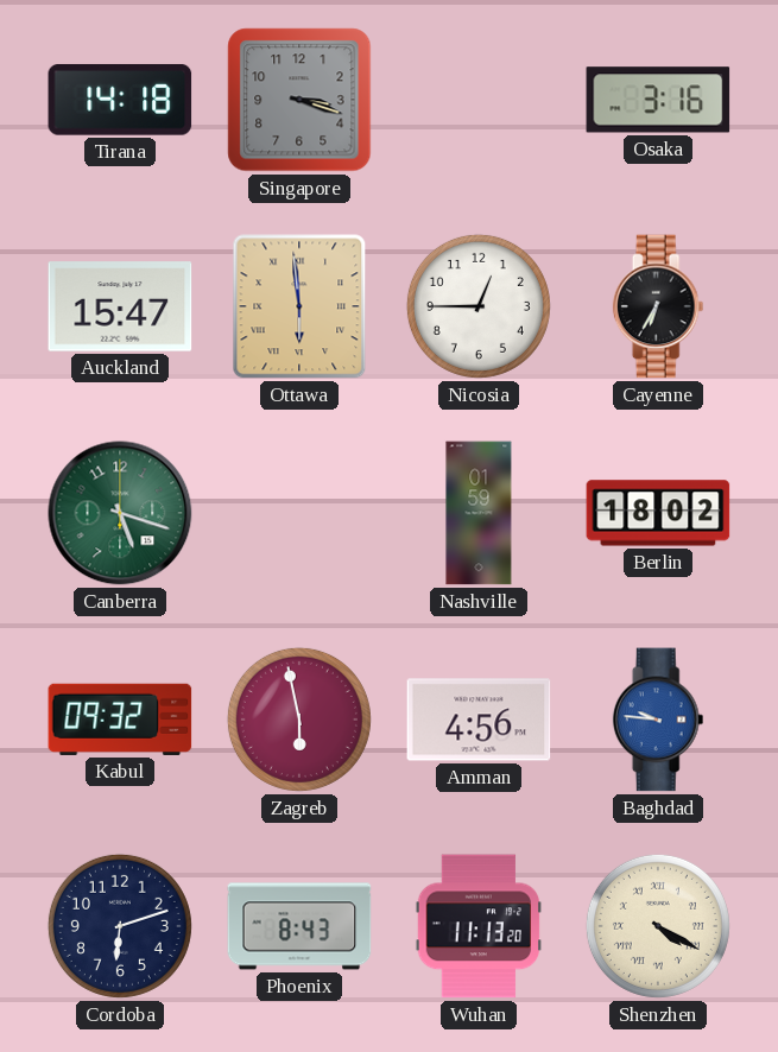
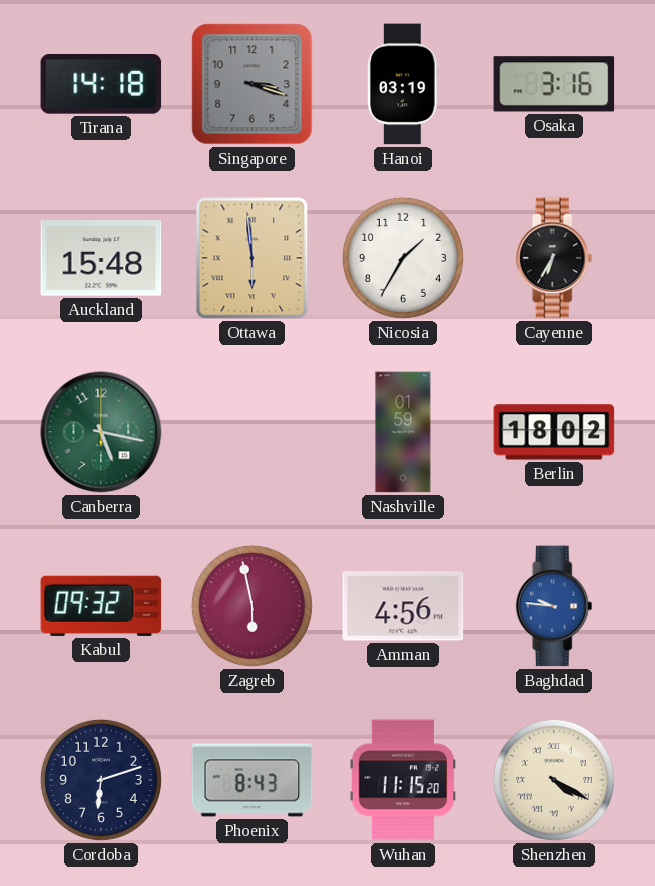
Hanoi: none -> 03:19
Auckland: 15:47 -> 15:48
Nicosia: 12:45 -> 1:35
Canberra: 5:18 -> 5:17
Wuhan: 11:13 -> 11:15
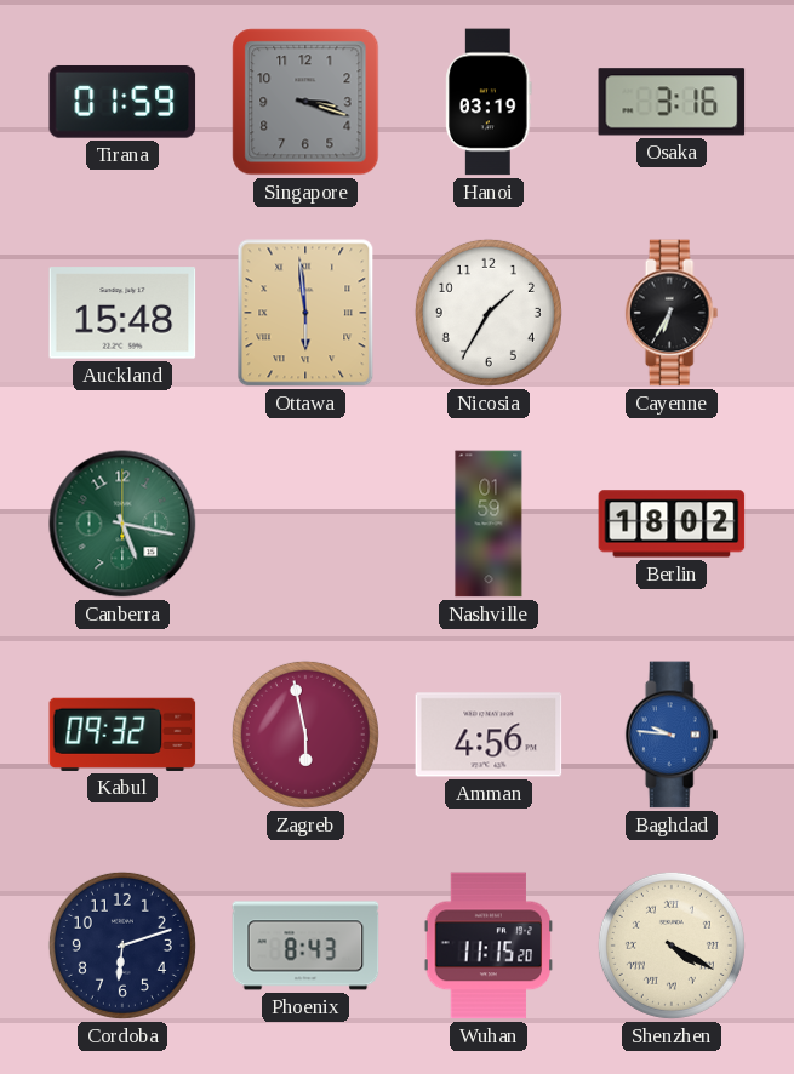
Tirana: 14:18 -> 01:59
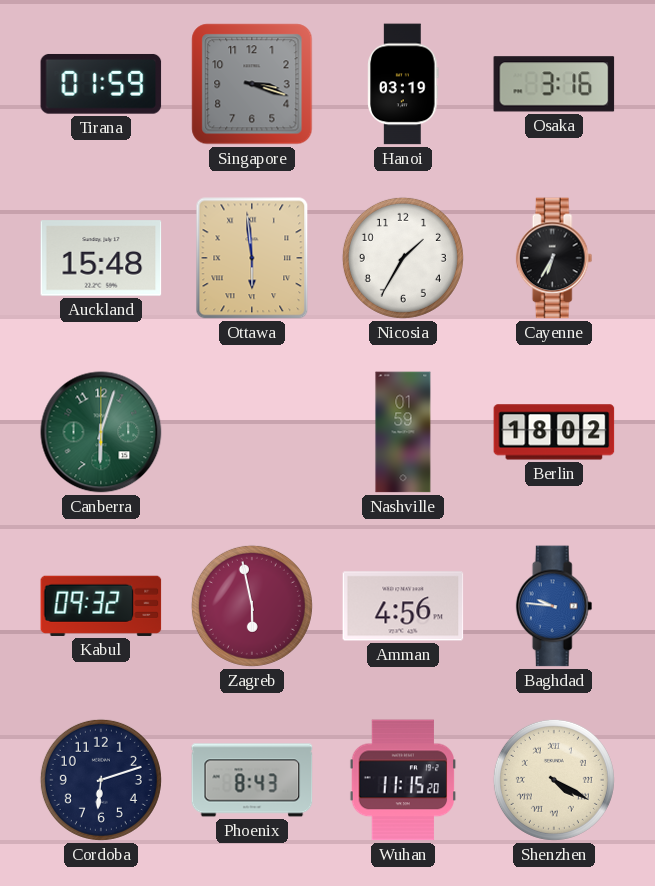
Canberra: 5:17 -> 6:03
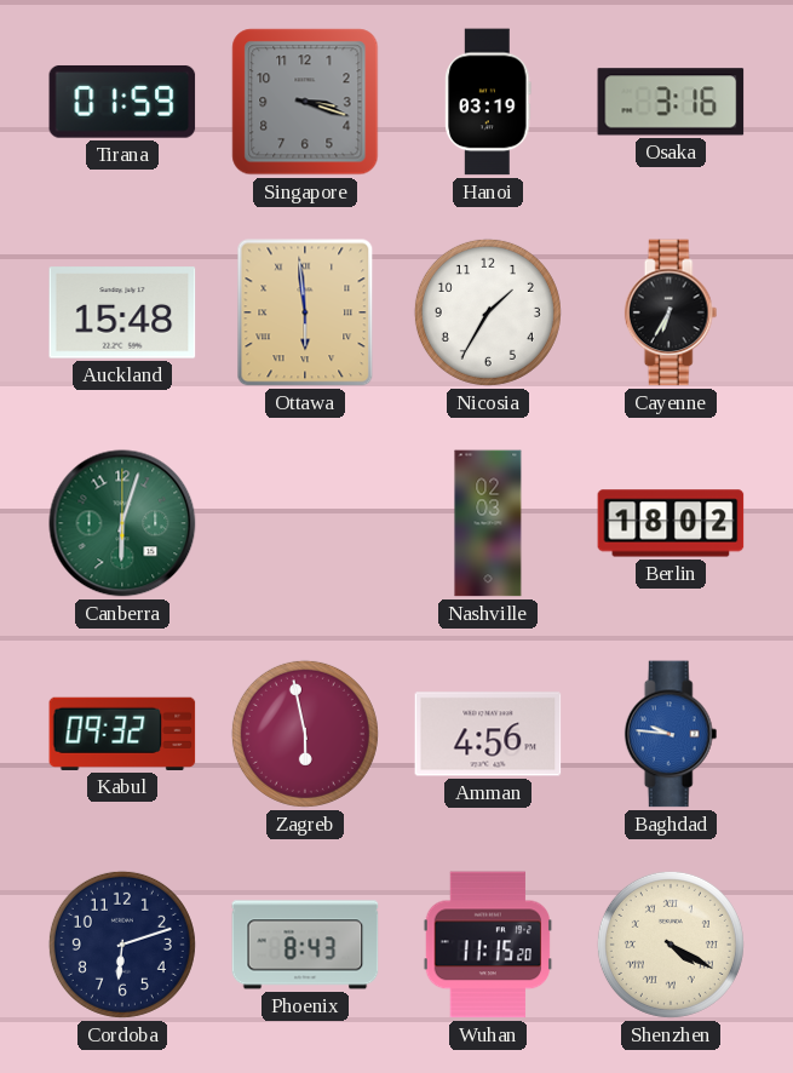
Nashville: 01:59 -> 02:03
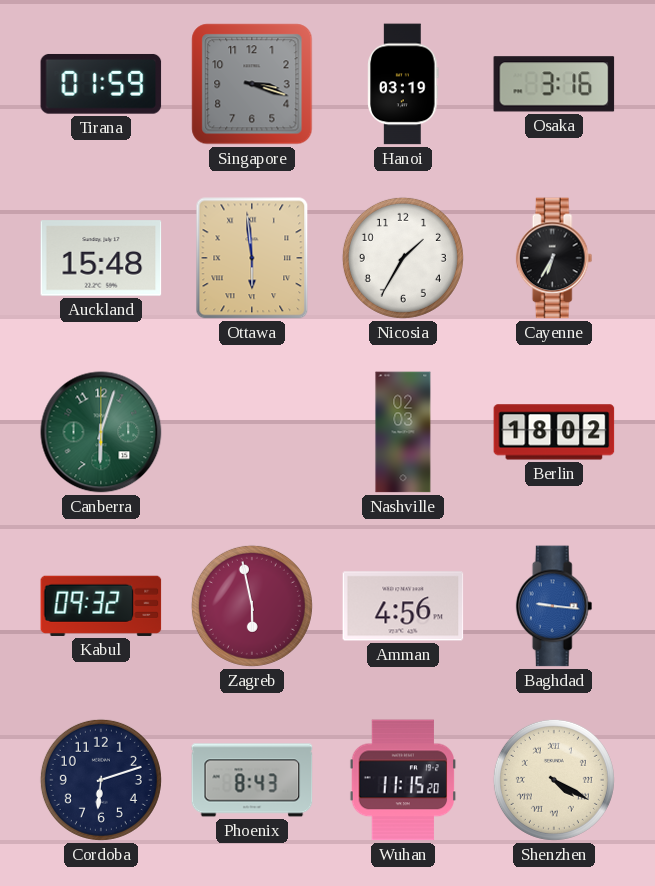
Baghdad: 9:46 -> 9:16
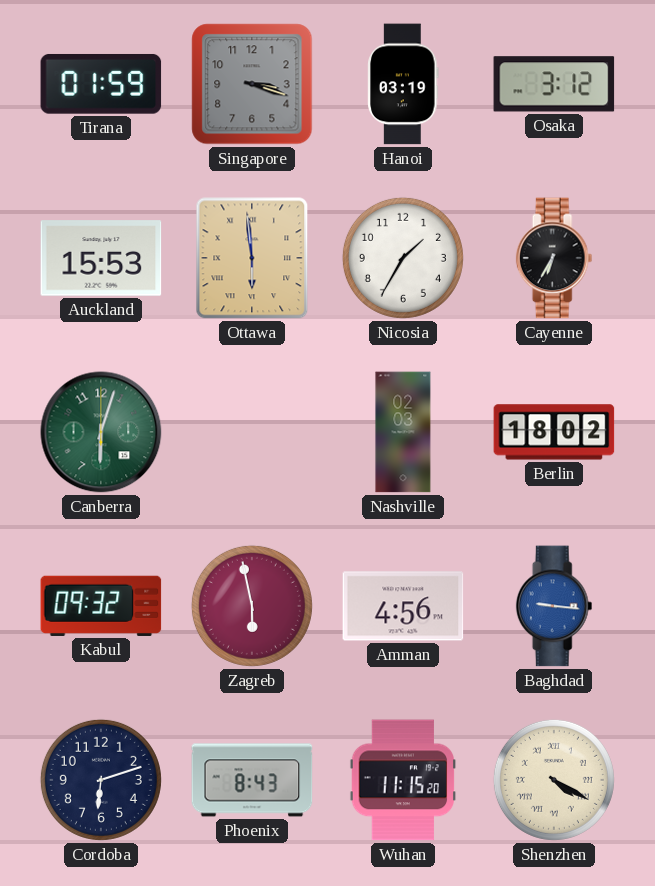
Osaka: 3:16 -> 3:12
Auckland: 15:48 -> 15:53
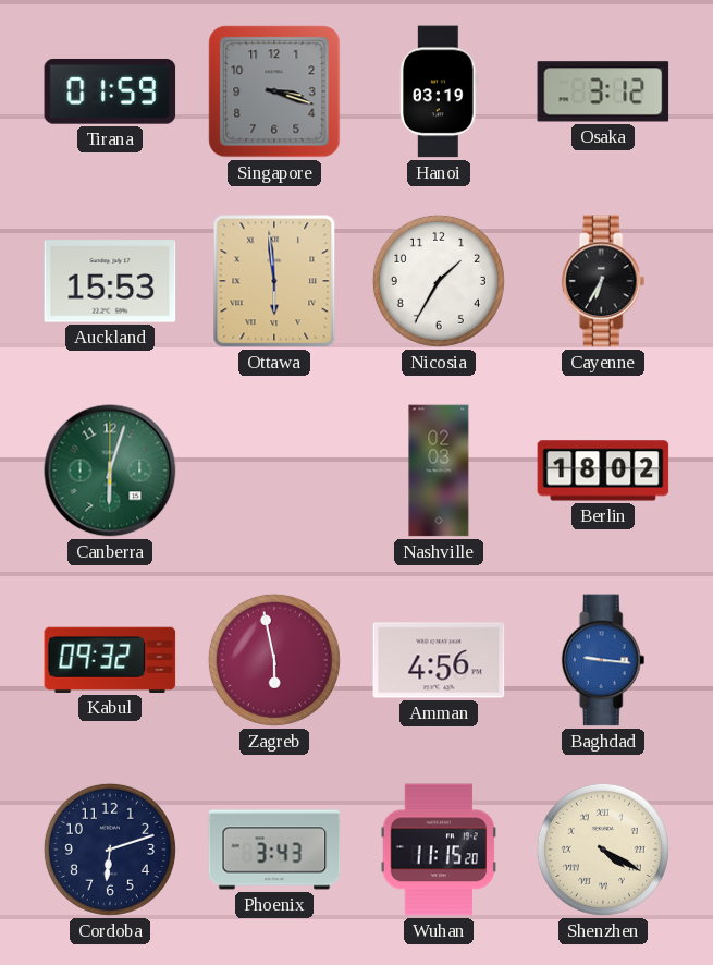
Phoenix: 8:43 -> 3:43
